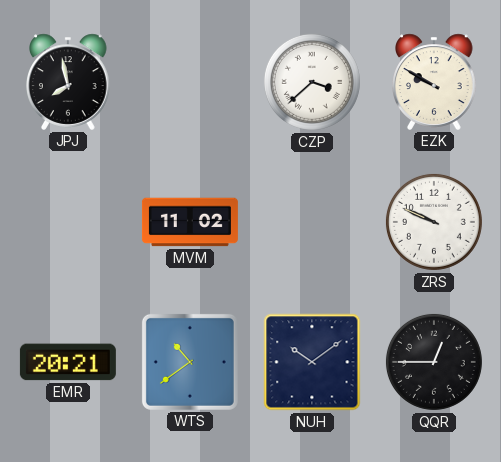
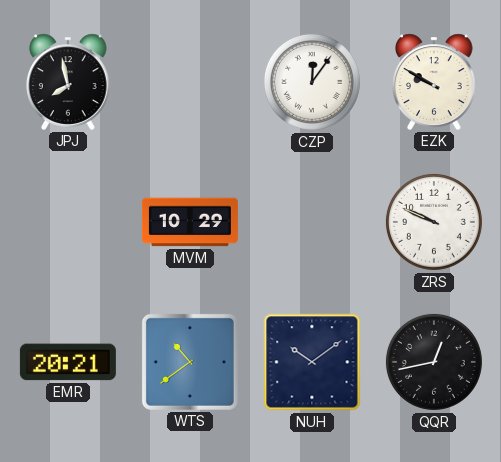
CZP: 3:38 -> 12:06
MVM: 11:02 -> 10:29
QQR: 12:45 -> 12:43
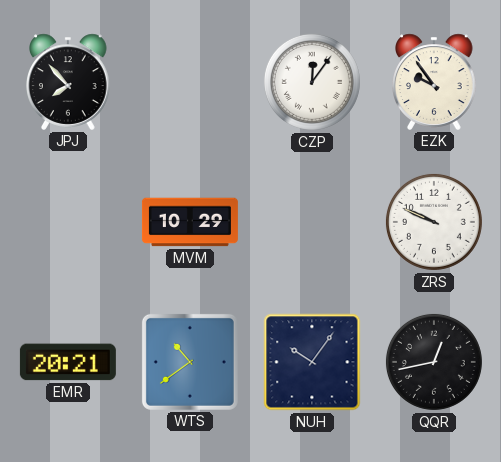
JPJ: 7:58 -> 7:53
EZK: 9:50 -> 9:54
NUH: 10:09 -> 10:06
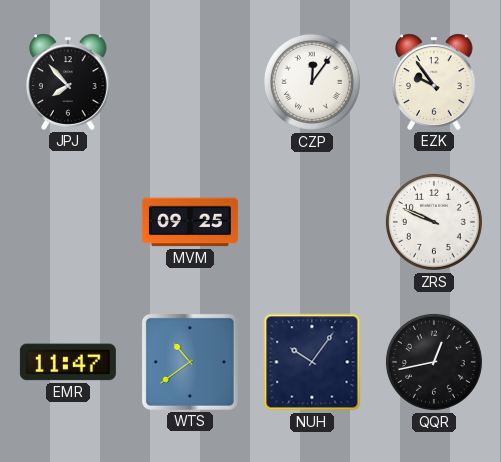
MVM: 10:29 -> 09:25
EMR: 20:21 -> 11:47
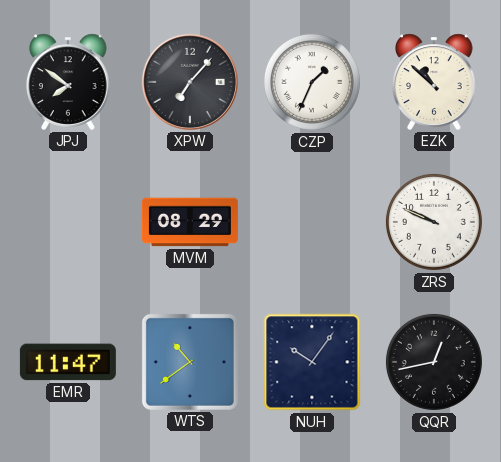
JPJ: 7:53 -> 7:51
XPW: none -> 7:07
CZP: 12:06 -> 1:34
EZK: 9:54 -> 10:52
MVM: 09:25 -> 08:29
